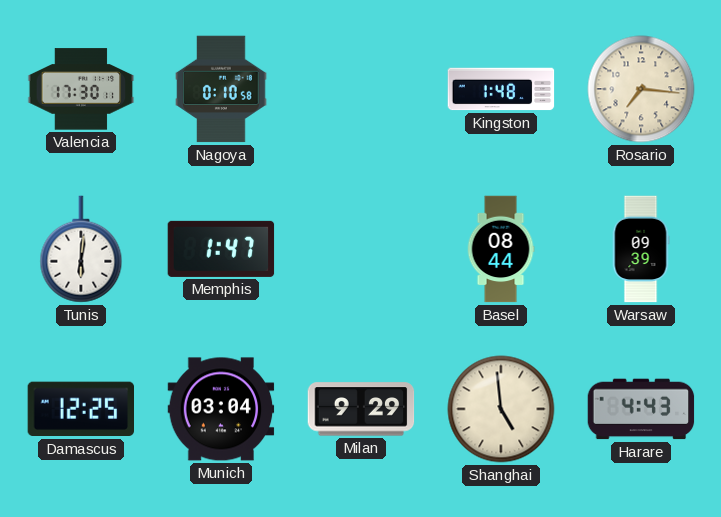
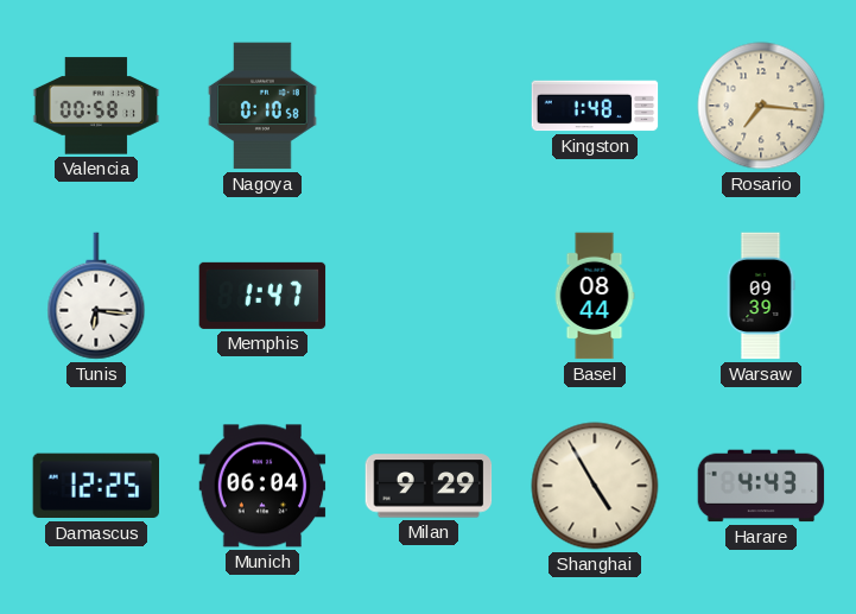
Valencia: 17:30 -> 00:58
Tunis: 6:01 -> 6:16
Munich: 03:04 -> 06:04
Shanghai: 4:59 -> 4:55
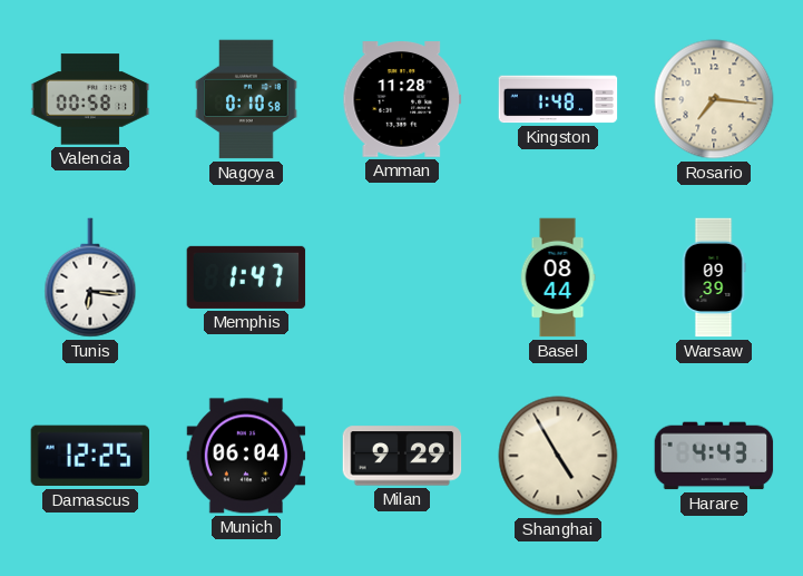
Amman: none -> 11:28
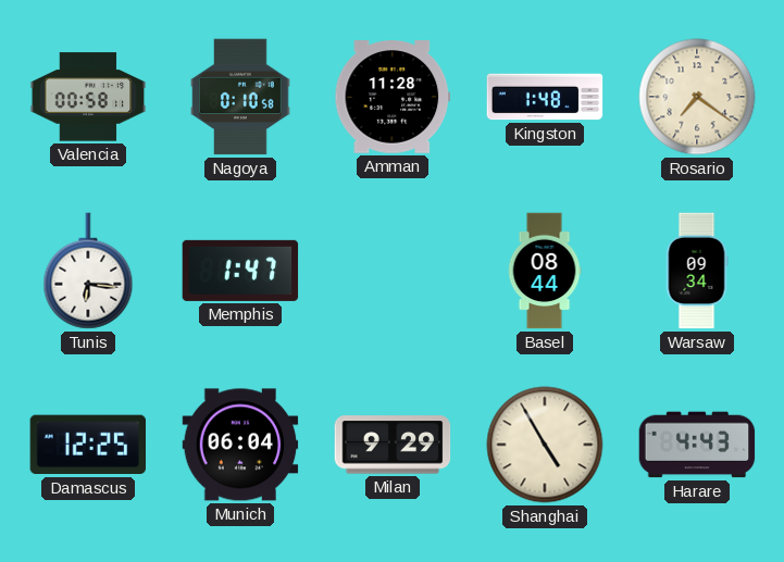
Rosario: 7:16 -> 7:21
Warsaw: 09:39 -> 09:34
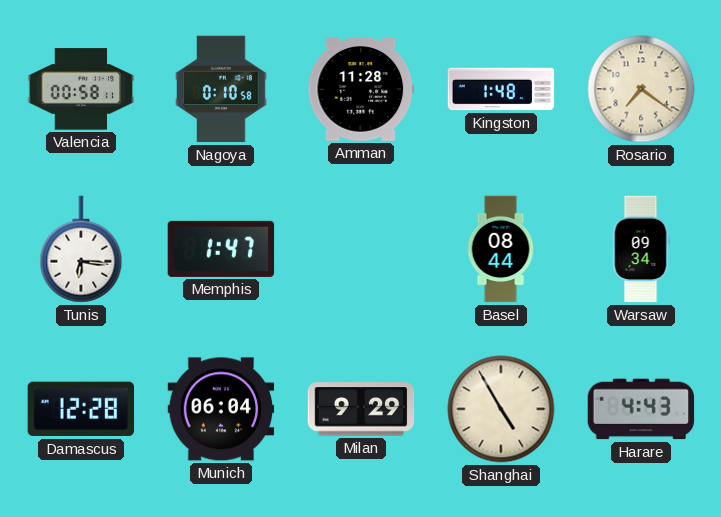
Damascus: 12:25 -> 12:28
